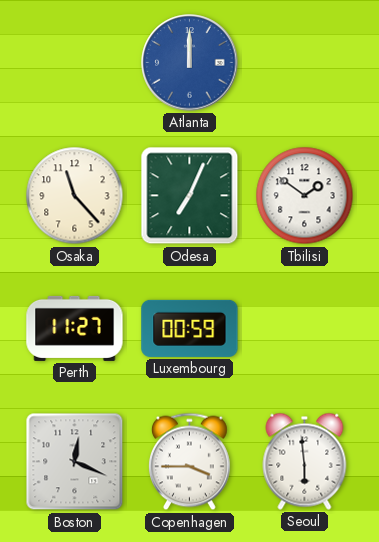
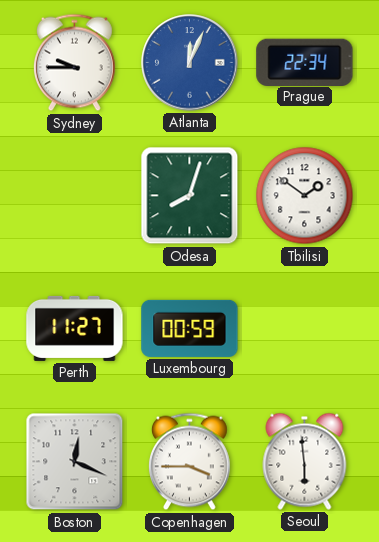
Sydney: none -> 9:45
Atlanta: 12:00 -> 12:04
Prague: none -> 22:34
Osaka: 11:23 -> none
Odesa: 7:04 -> 8:03
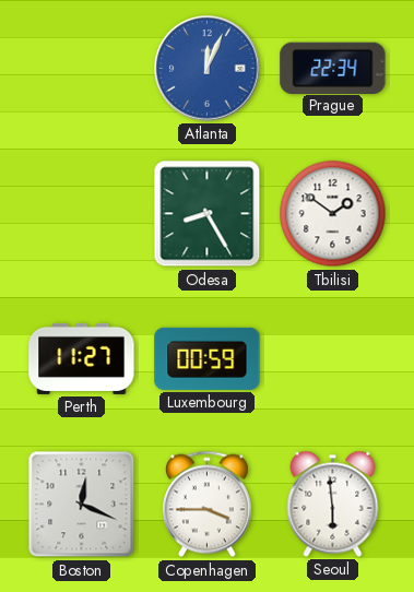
Sydney: 9:45 -> none
Odesa: 8:03 -> 8:25
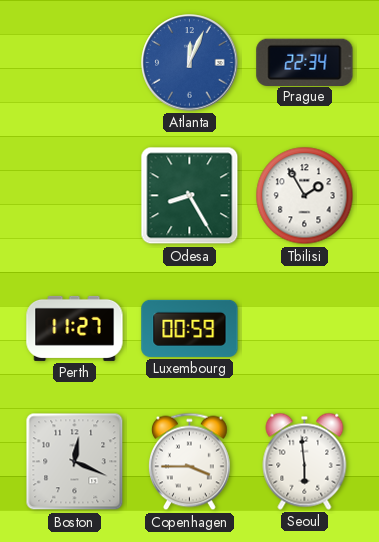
Tbilisi: 1:51 -> 1:55
